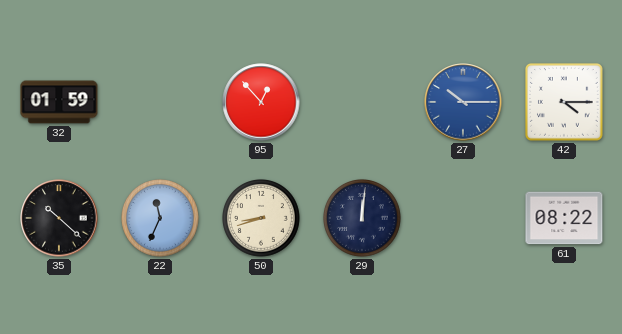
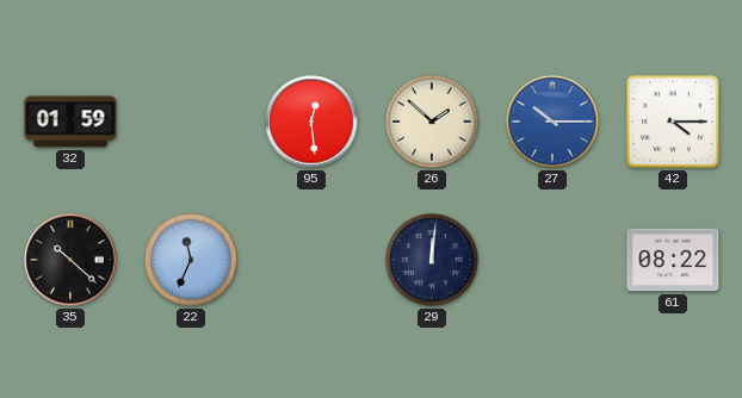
95: 12:53 -> 12:29
26: none -> 1:52
50: 8:42 -> none
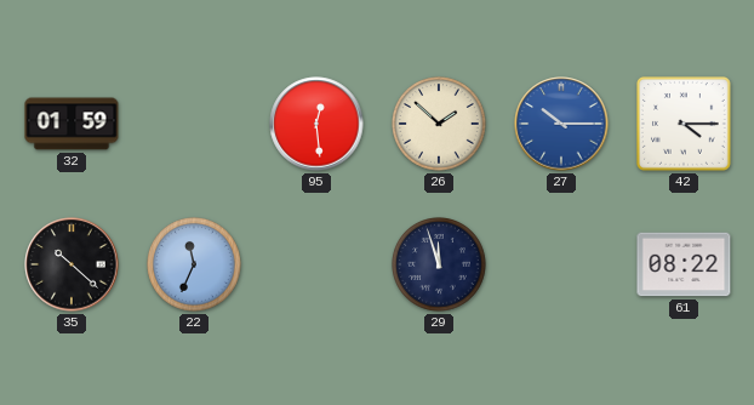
29: 12:01 -> 11:57
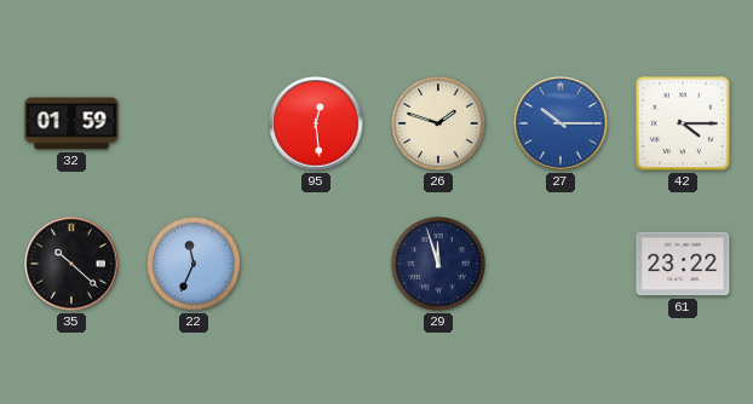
26: 1:52 -> 1:48
61: 08:22 -> 23:22
